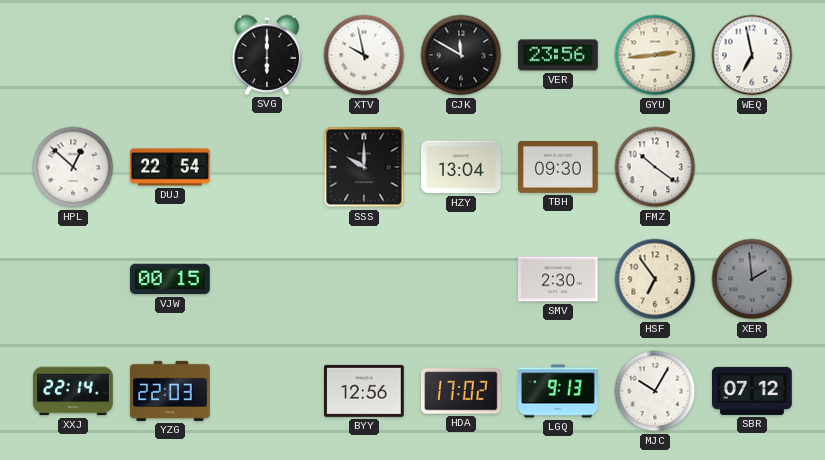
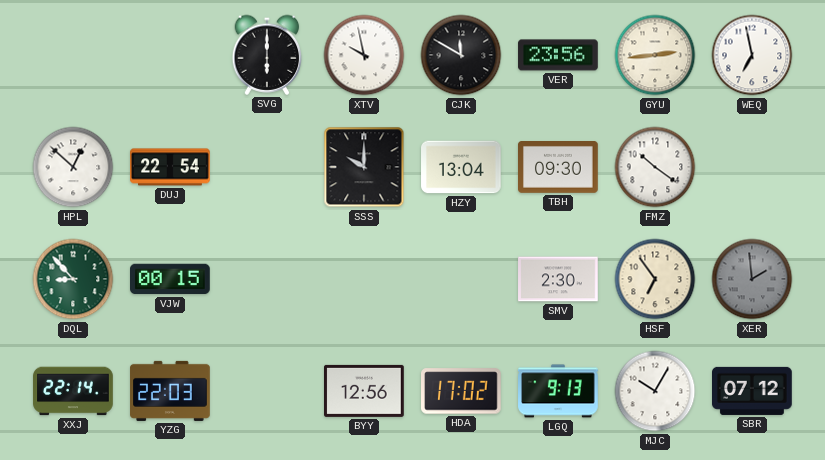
DQL: none -> 8:53
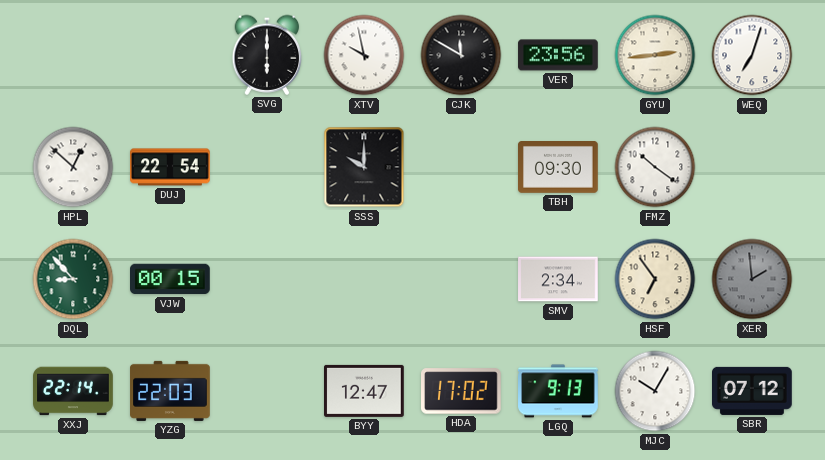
WEQ: 6:58 -> 7:03
HZY: 13:04 -> none
SMV: 2:30 -> 2:34
BYY: 12:56 -> 12:47
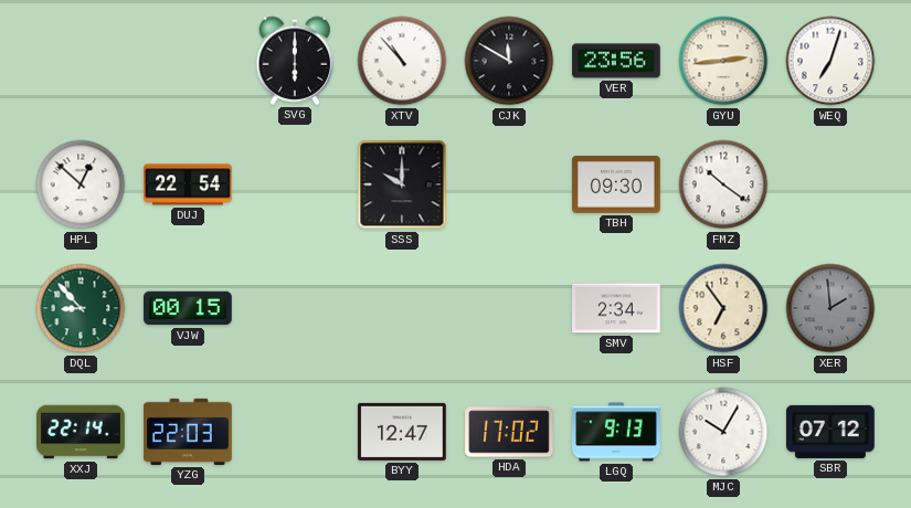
XTV: 9:58 -> 10:53
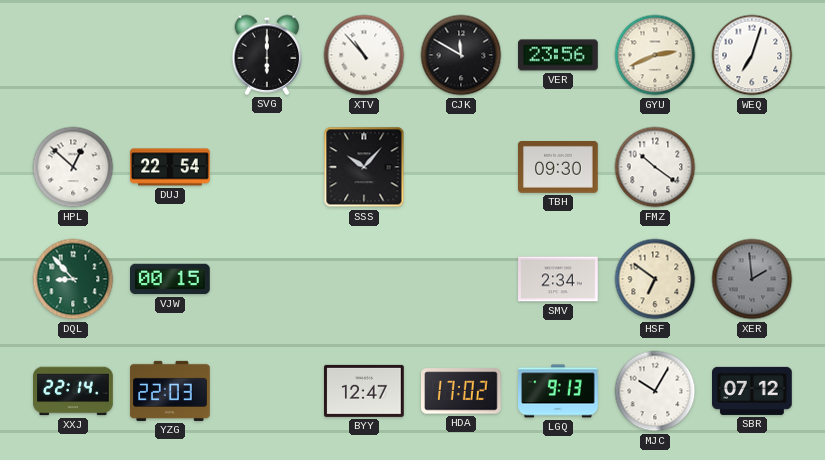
GYU: 2:44 -> 2:41
SSS: 10:00 -> 10:07
HSF: 6:54 -> 6:51
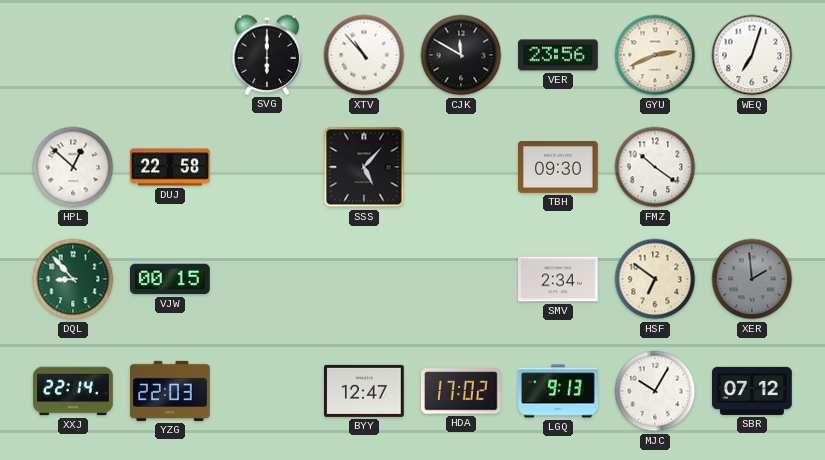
DUJ: 22:54 -> 22:58
SSS: 10:07 -> 5:07
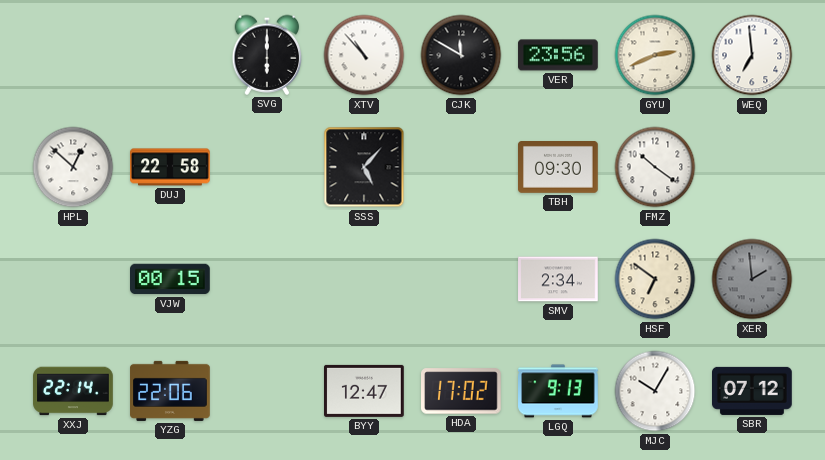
WEQ: 7:03 -> 6:59
DQL: 8:53 -> none
YZG: 22:03 -> 22:06
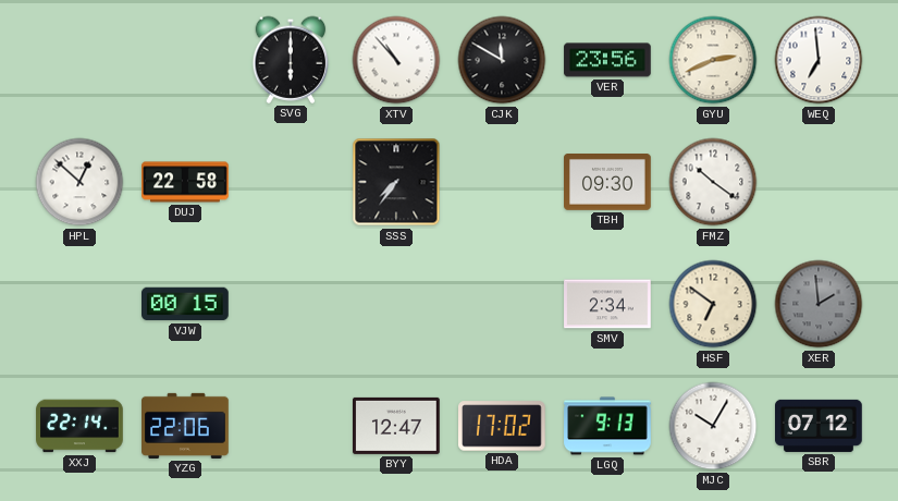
SSS: 5:07 -> 7:36
